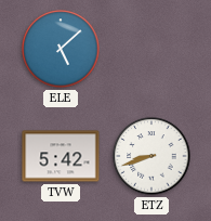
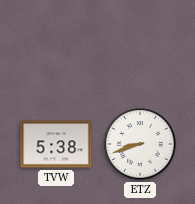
ELE: 5:08 -> none
TVW: 5:42 -> 5:38
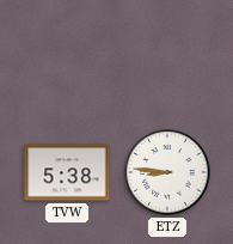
ETZ: 8:42 -> 8:46
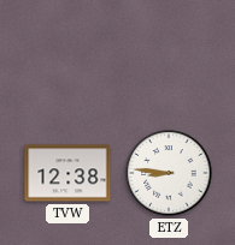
TVW: 5:38 -> 12:38
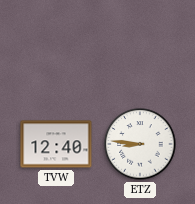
TVW: 12:38 -> 12:40
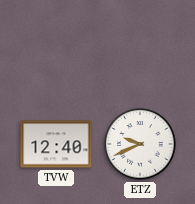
ETZ: 8:46 -> 9:41
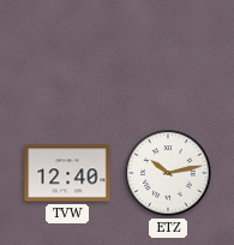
ETZ: 9:41 -> 10:13
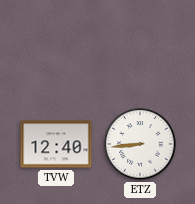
ETZ: 10:13 -> 8:44
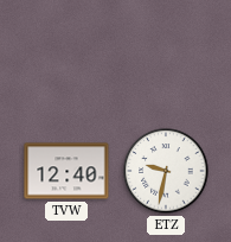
ETZ: 8:44 -> 9:32
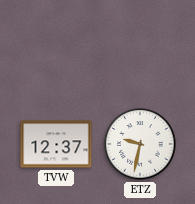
TVW: 12:40 -> 12:37
